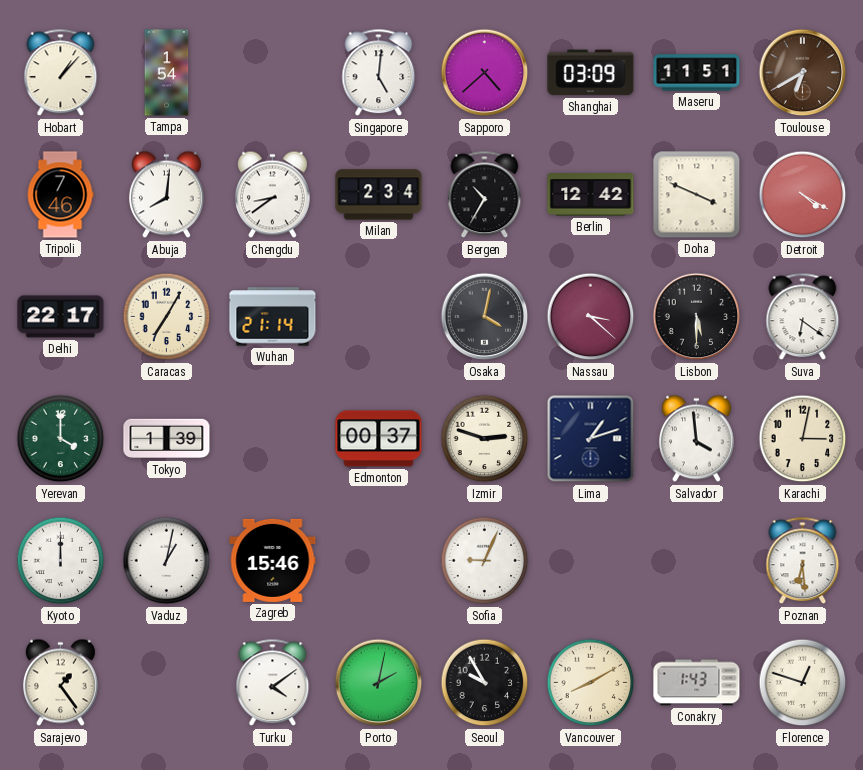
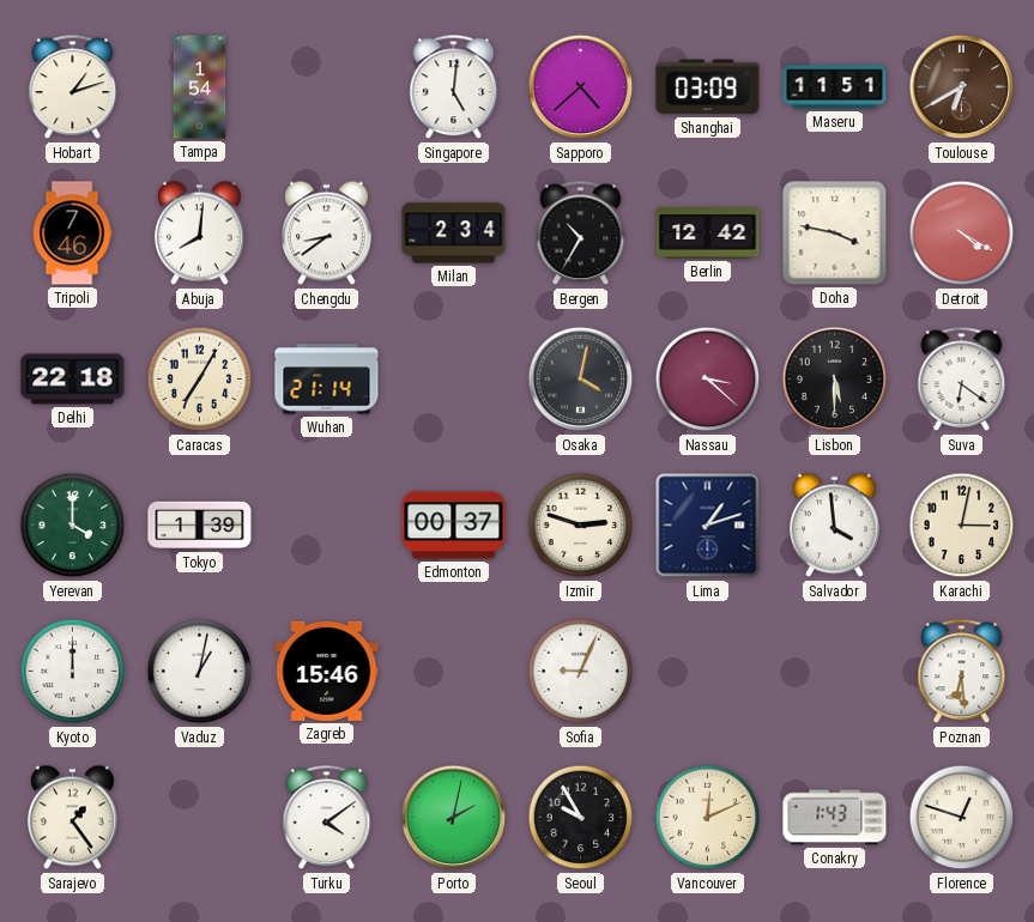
Hobart: 1:07 -> 1:12
Doha: 3:49 -> 3:47
Delhi: 22:17 -> 22:18
Vancouver: 8:10 -> 12:11
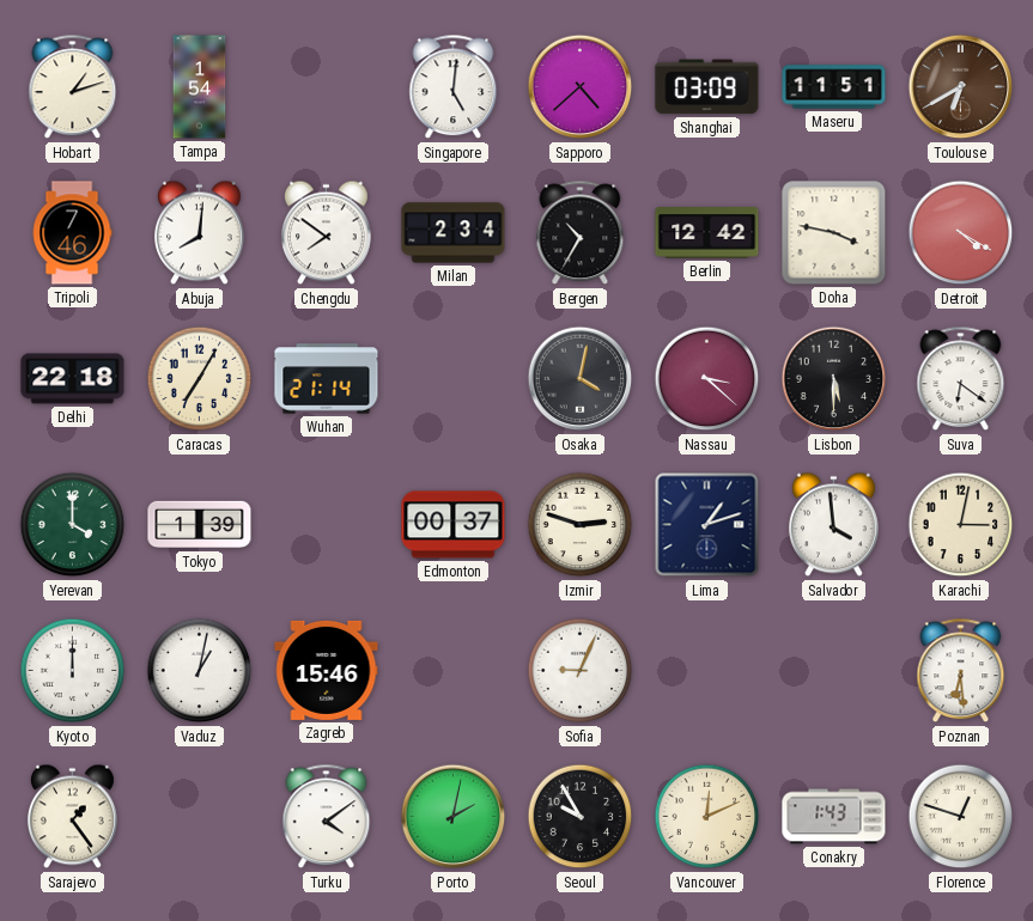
Chengdu: 8:39 -> 7:51
